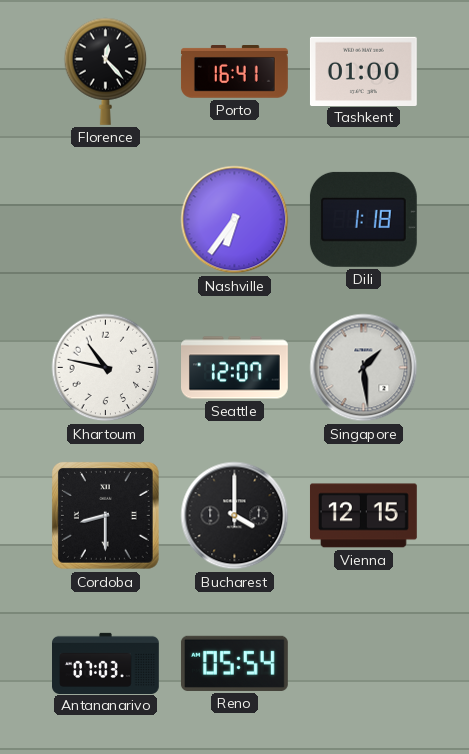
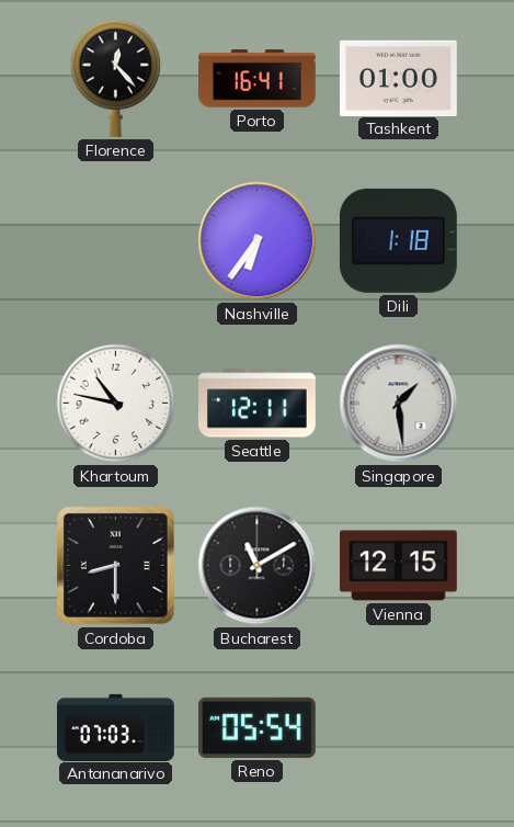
Seattle: 12:07 -> 12:11
Bucharest: 4:00 -> 11:10
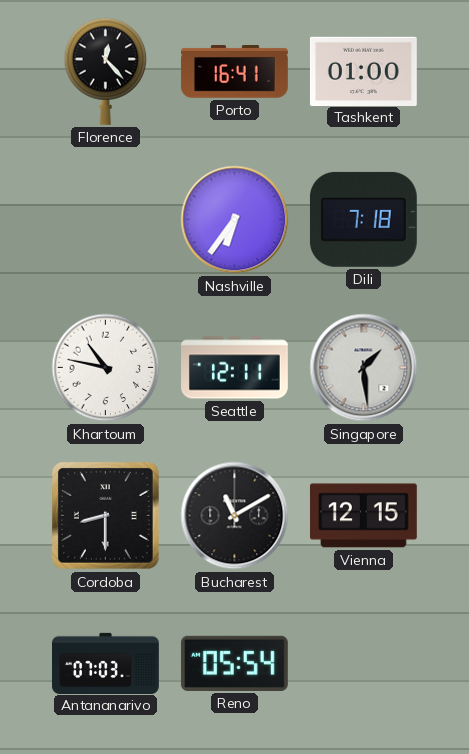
Dili: 1:18 -> 7:18
